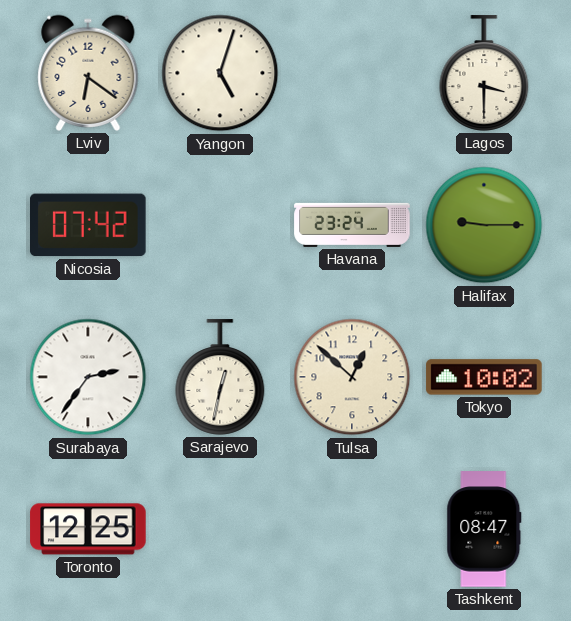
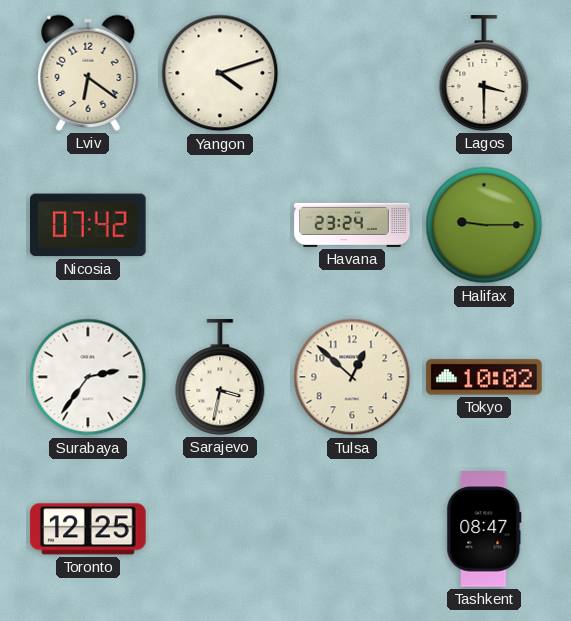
Yangon: 5:03 -> 4:12
Sarajevo: 12:32 -> 3:32
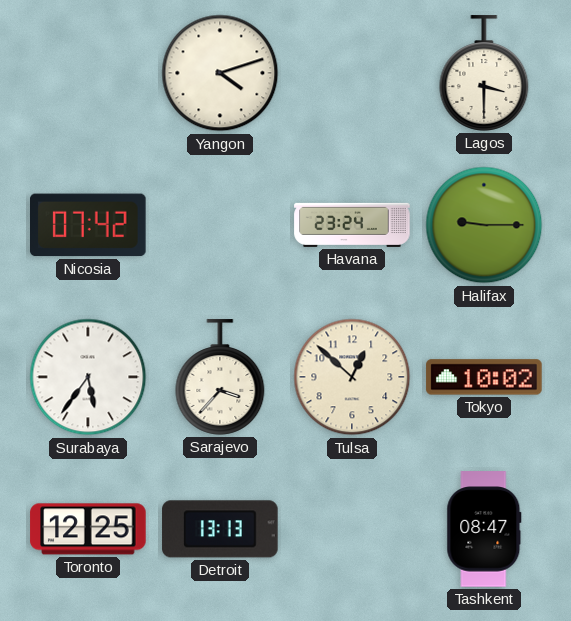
Lviv: 6:21 -> none
Surabaya: 2:36 -> 5:36
Sarajevo: 3:32 -> 3:37
Detroit: none -> 13:13
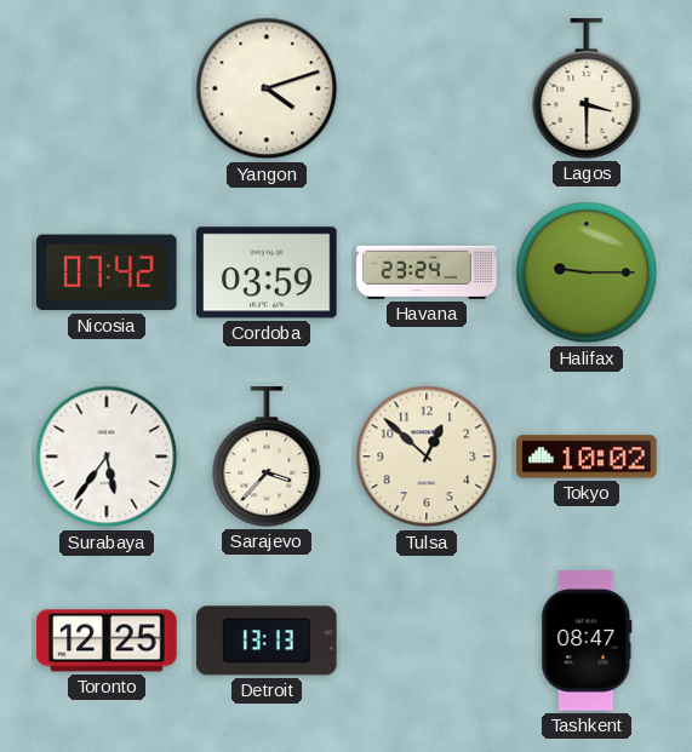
Cordoba: none -> 03:59
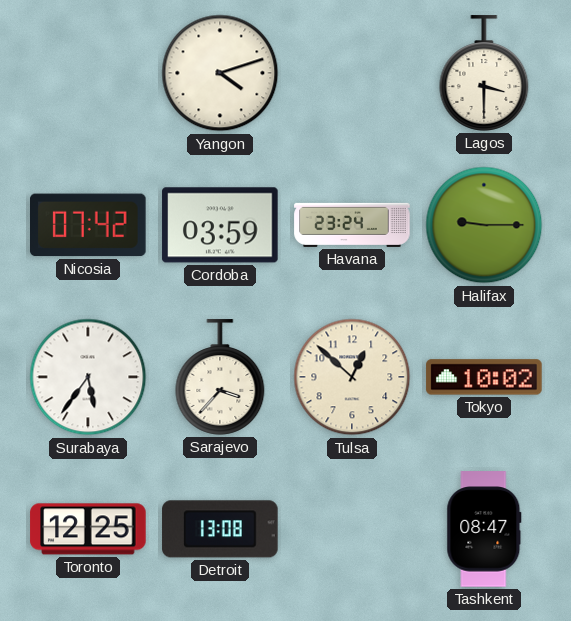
Detroit: 13:13 -> 13:08
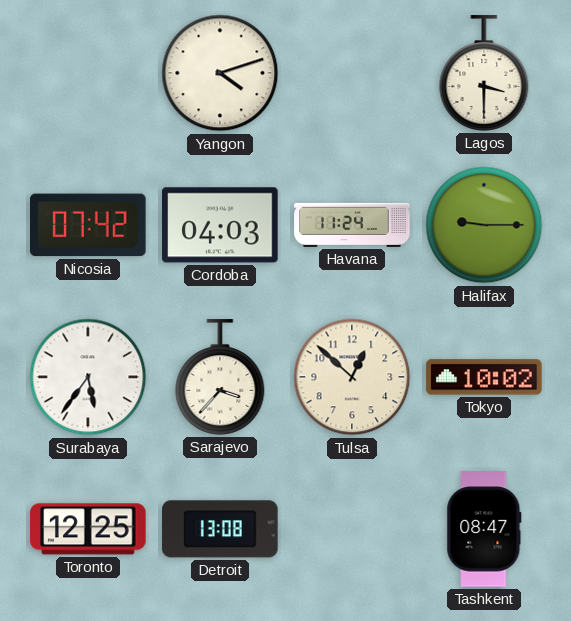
Cordoba: 03:59 -> 04:03
Havana: 23:24 -> 11:24
